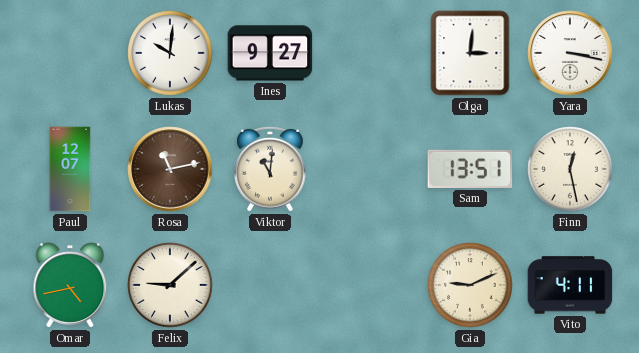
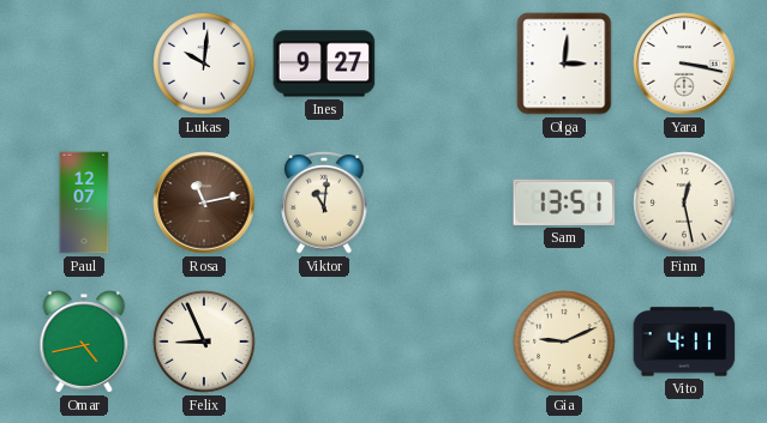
Felix: 9:08 -> 8:56
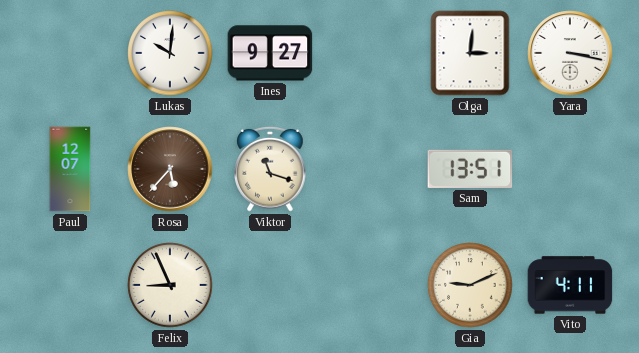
Rosa: 11:13 -> 5:37
Viktor: 11:01 -> 11:18
Finn: 12:28 -> none
Omar: 4:43 -> none
